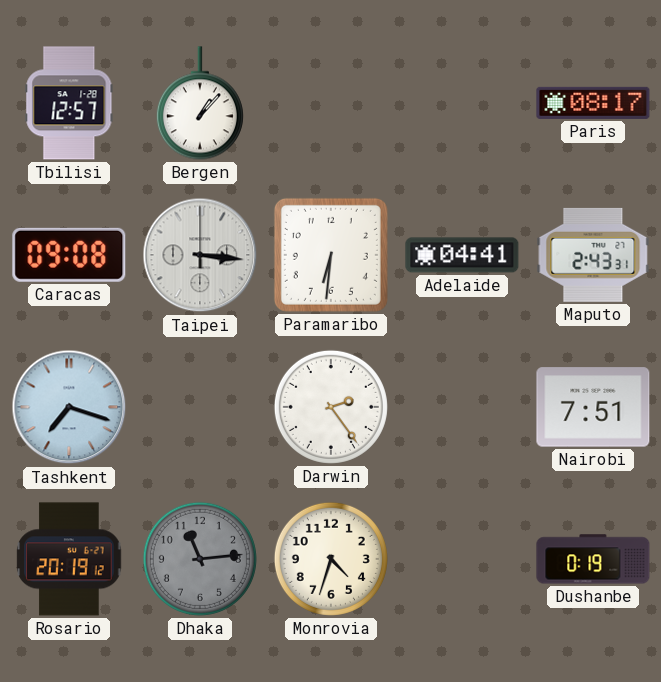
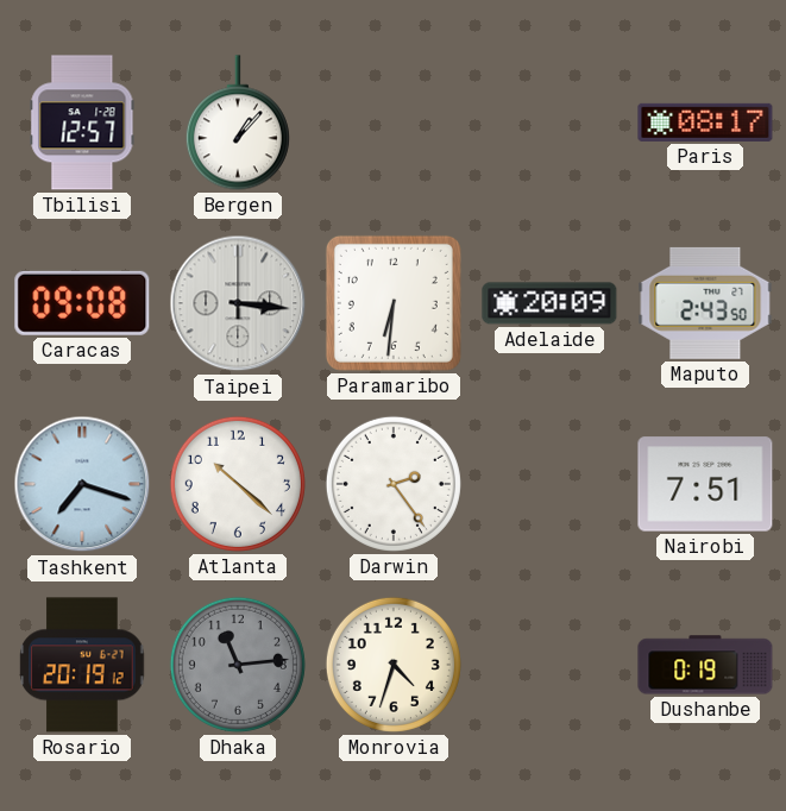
Adelaide: 04:41 -> 20:09
Maputo: 2:43:31 -> 2:43:50
Atlanta: none -> 10:22
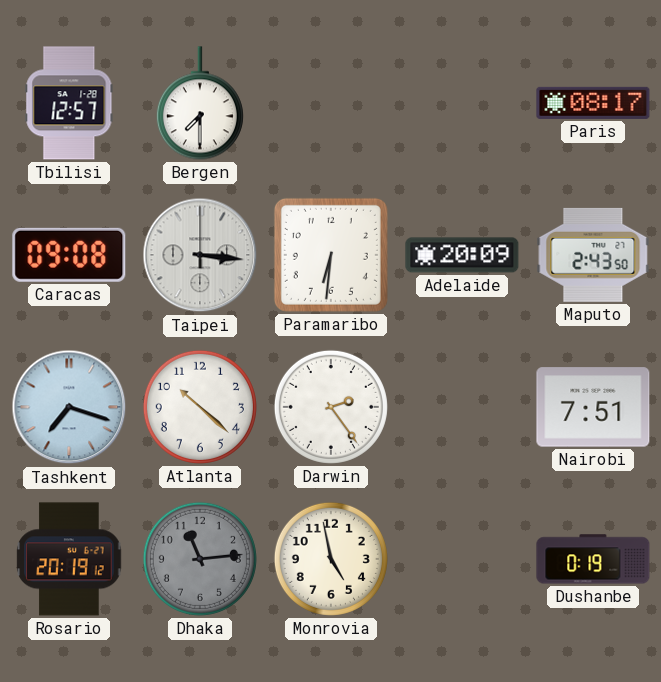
Bergen: 1:07 -> 7:30
Monrovia: 4:33 -> 4:58
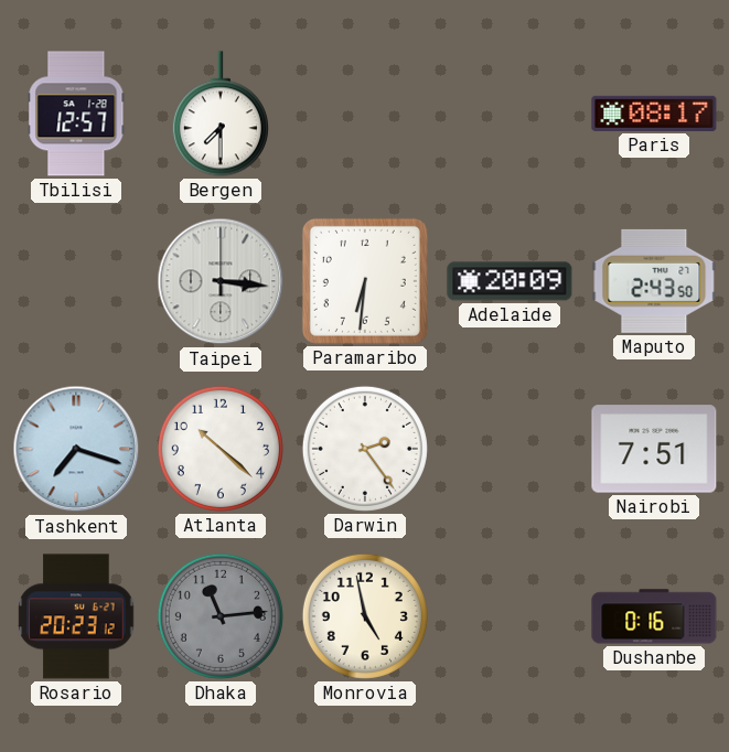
Caracas: 09:08 -> none
Rosario: 20:19 -> 20:23
Dushanbe: 0:19 -> 0:16
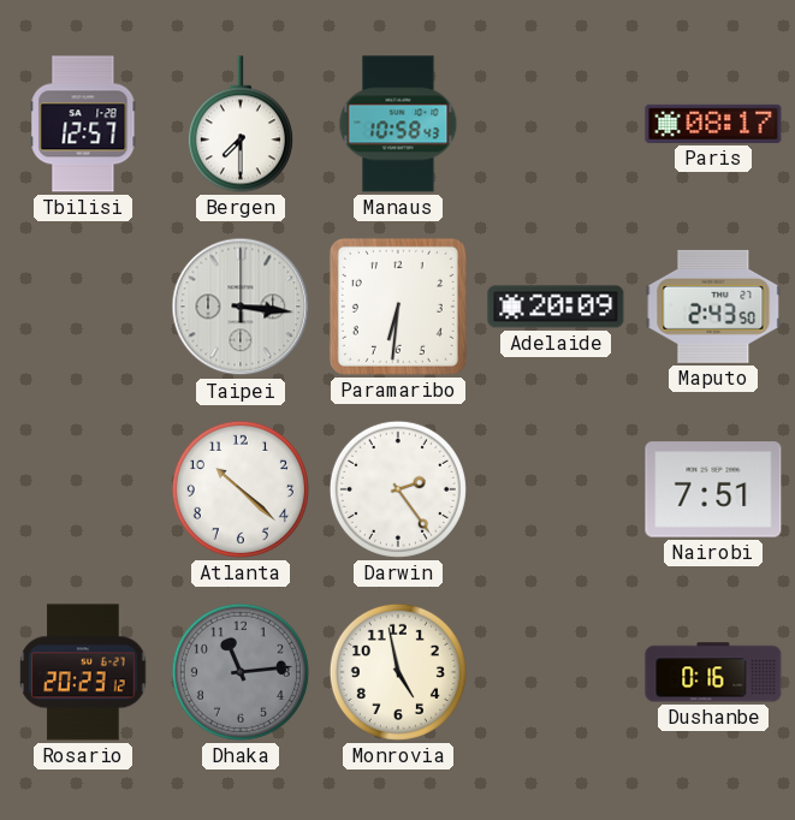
Manaus: none -> 10:58
Tashkent: 7:18 -> none
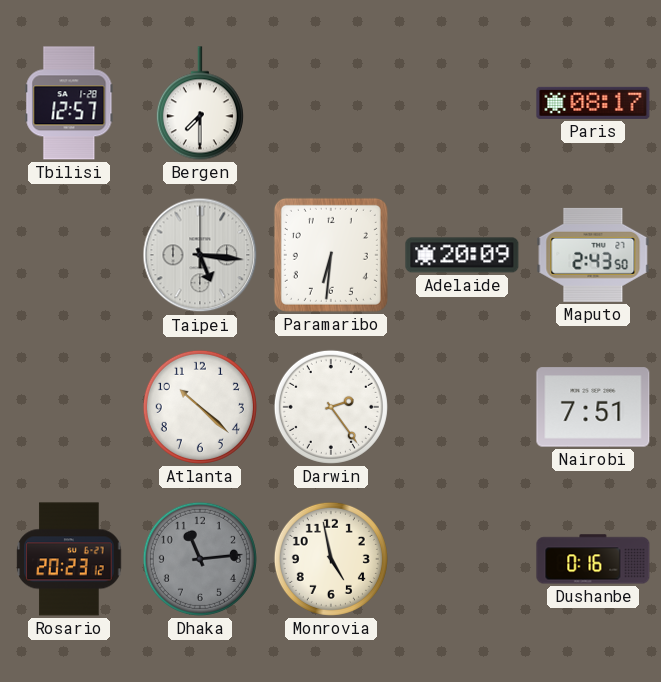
Manaus: 10:58 -> none
Taipei: 3:16 -> 5:16
